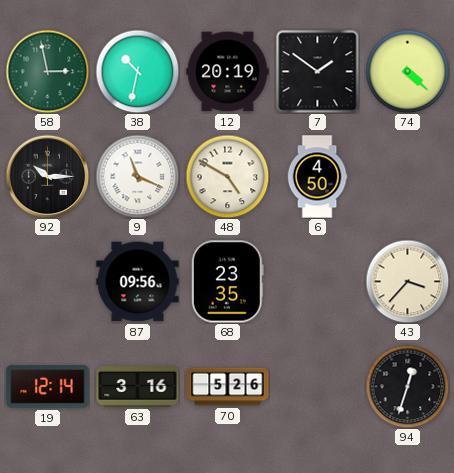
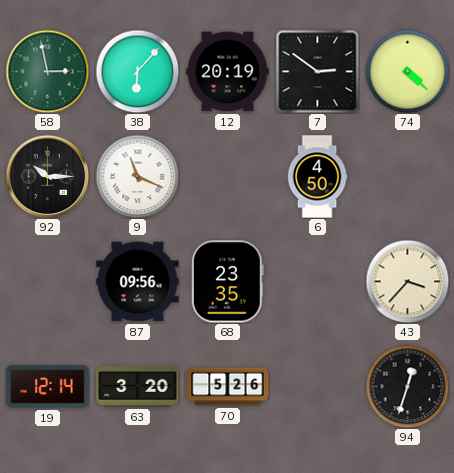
38: 10:32 -> 6:07
7: 1:51 -> 2:51
48: 4:50 -> none
63: 3:16 -> 3:20
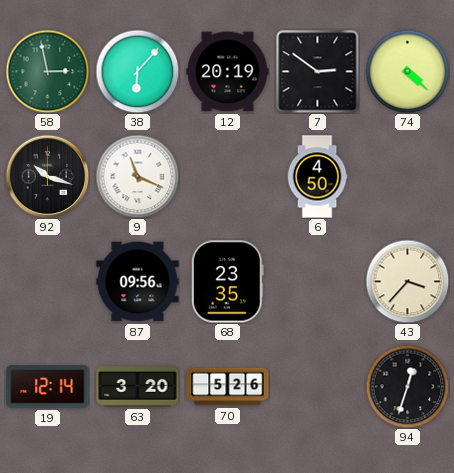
92: 10:15 -> 10:18
